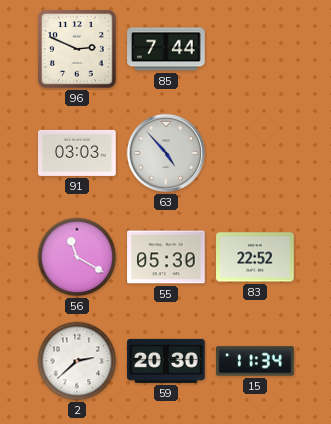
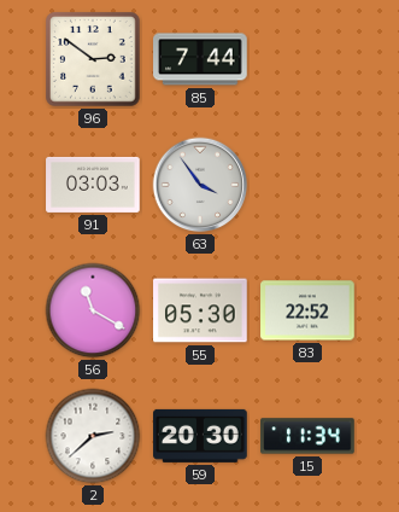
96: 2:49 -> 2:51
63: 4:53 -> 3:54
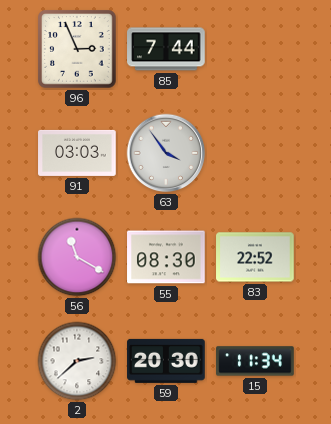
96: 2:51 -> 2:56
55: 05:30 -> 08:30
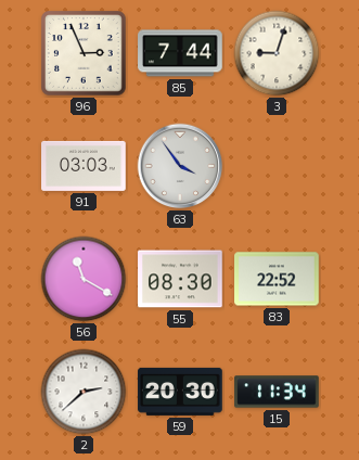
3: none -> 9:03
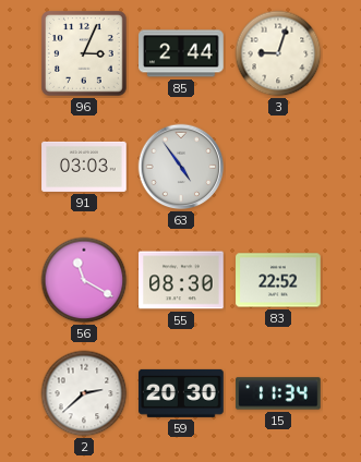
96: 2:56 -> 3:04
85: 7:44 -> 2:44
63: 3:54 -> 4:54
